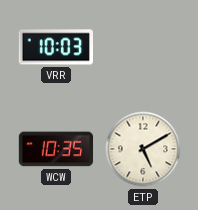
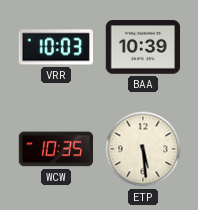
BAA: none -> 10:39
ETP: 5:10 -> 5:29
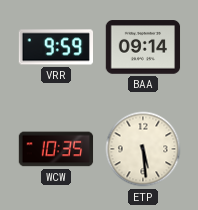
VRR: 10:03 -> 9:59
BAA: 10:39 -> 09:14
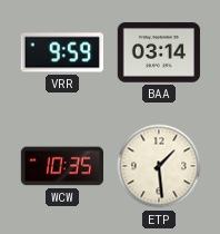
BAA: 09:14 -> 03:14
ETP: 5:29 -> 1:29
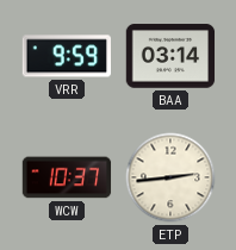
WCW: 10:35 -> 10:37
ETP: 1:29 -> 2:44
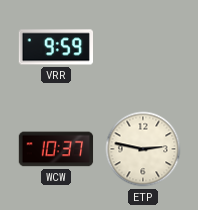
BAA: 03:14 -> none
ETP: 2:44 -> 2:47
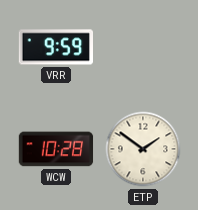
WCW: 10:37 -> 10:28
ETP: 2:47 -> 1:51
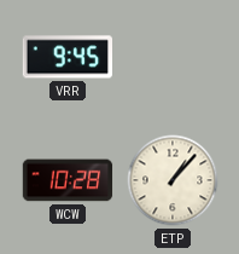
VRR: 9:59 -> 9:45
ETP: 1:51 -> 1:07
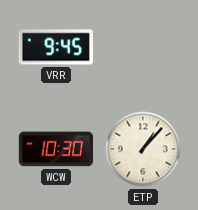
WCW: 10:28 -> 10:30
